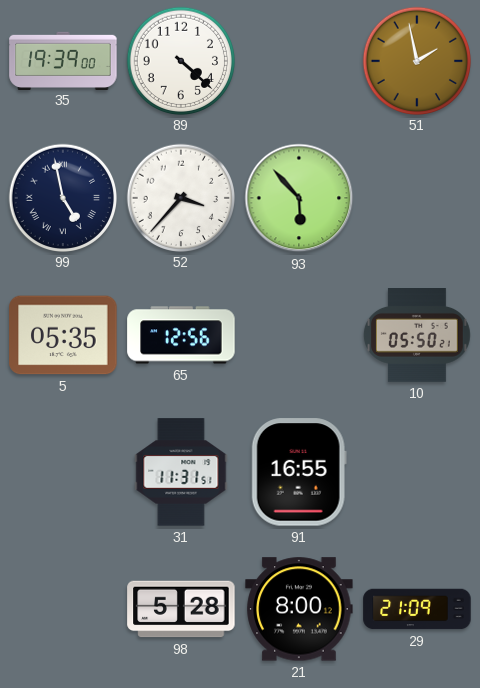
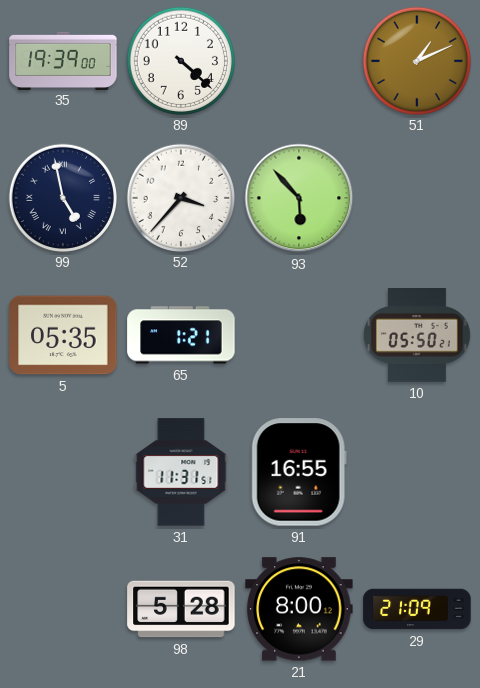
51: 1:58 -> 1:11
65: 12:56 -> 1:21
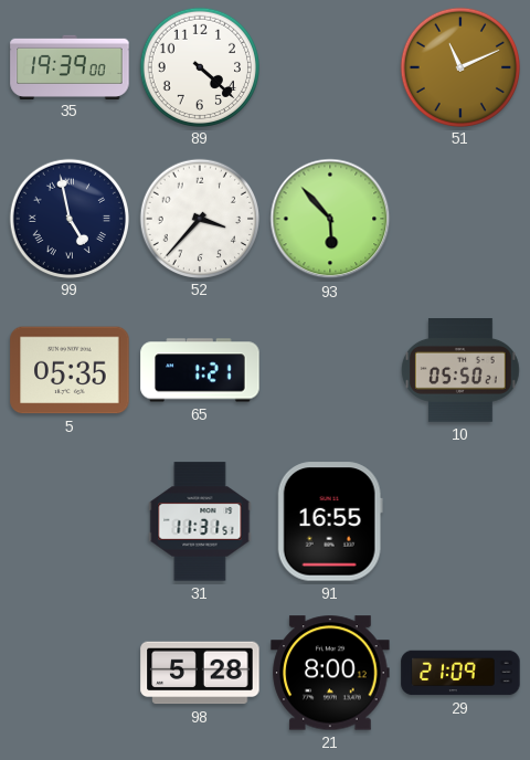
51: 1:11 -> 11:11
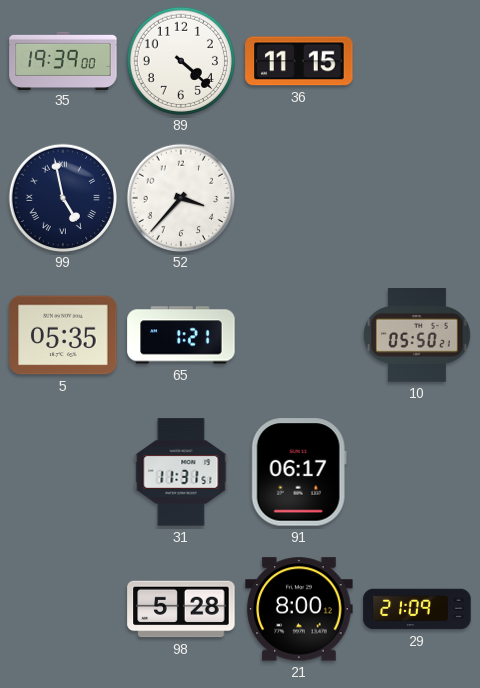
36: none -> 11:15
51: 11:11 -> none
93: 5:53 -> none
91: 16:55 -> 06:17
